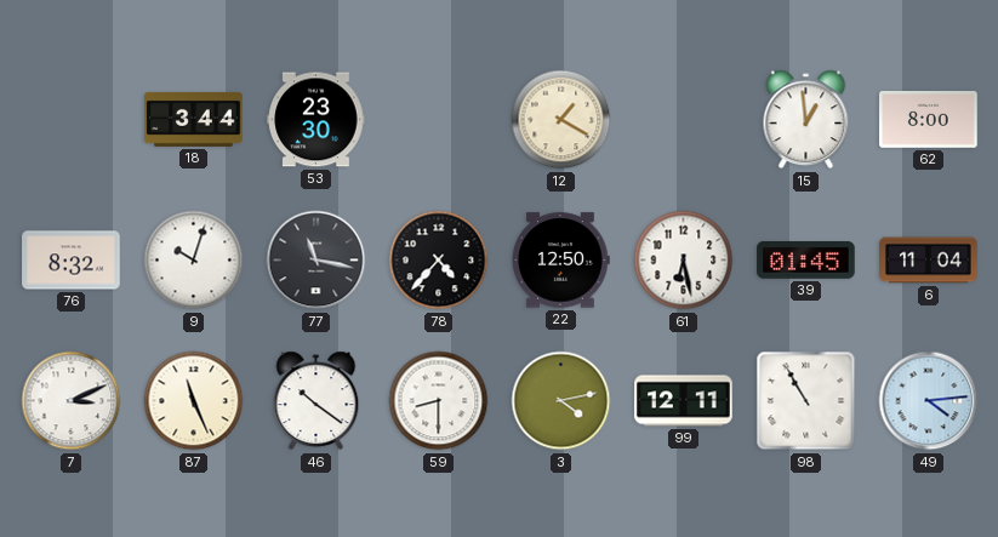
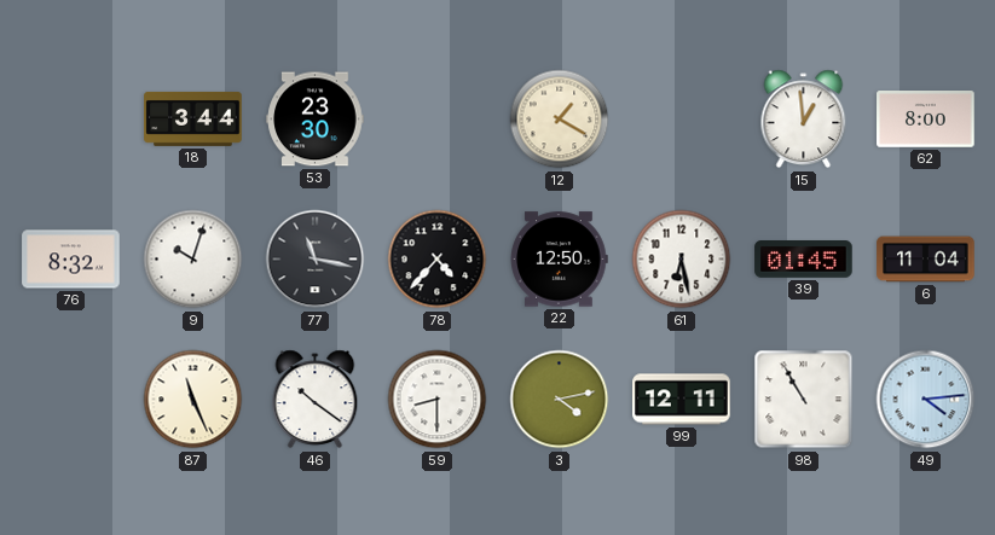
7: 3:11 -> none
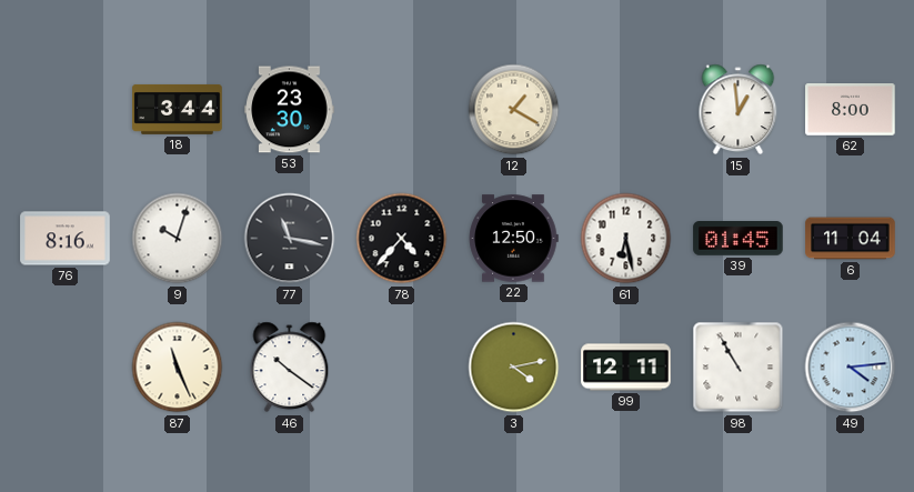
76: 8:32 -> 8:16
59: 8:30 -> none
